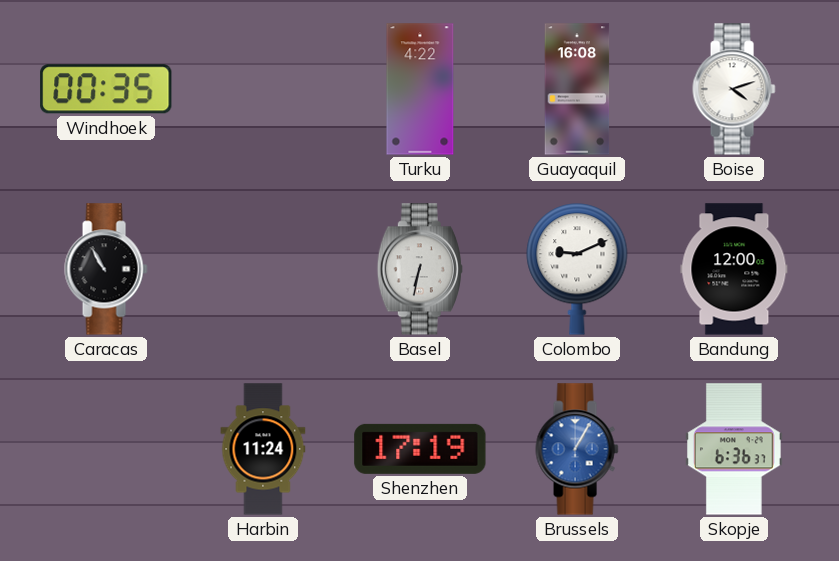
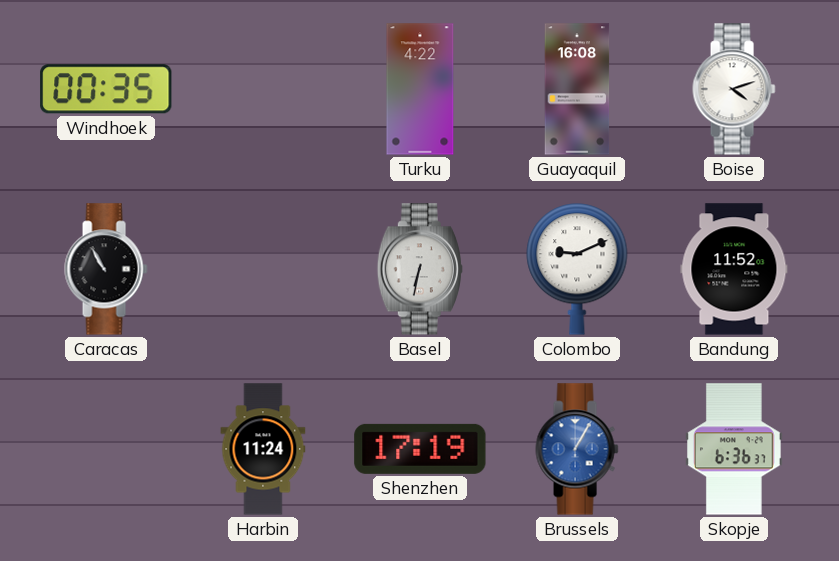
Bandung: 12:00 -> 11:52
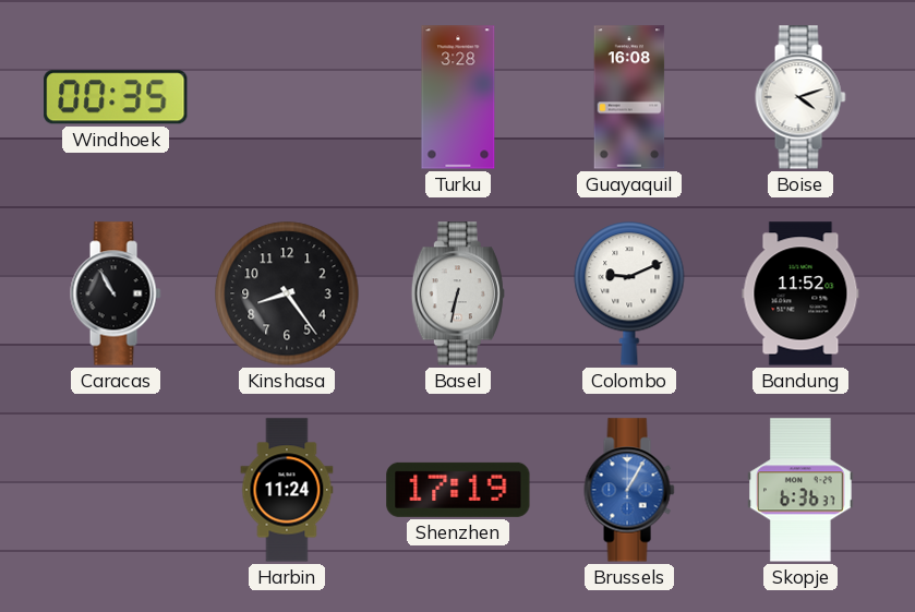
Turku: 4:22 -> 3:28
Kinshasa: none -> 8:24
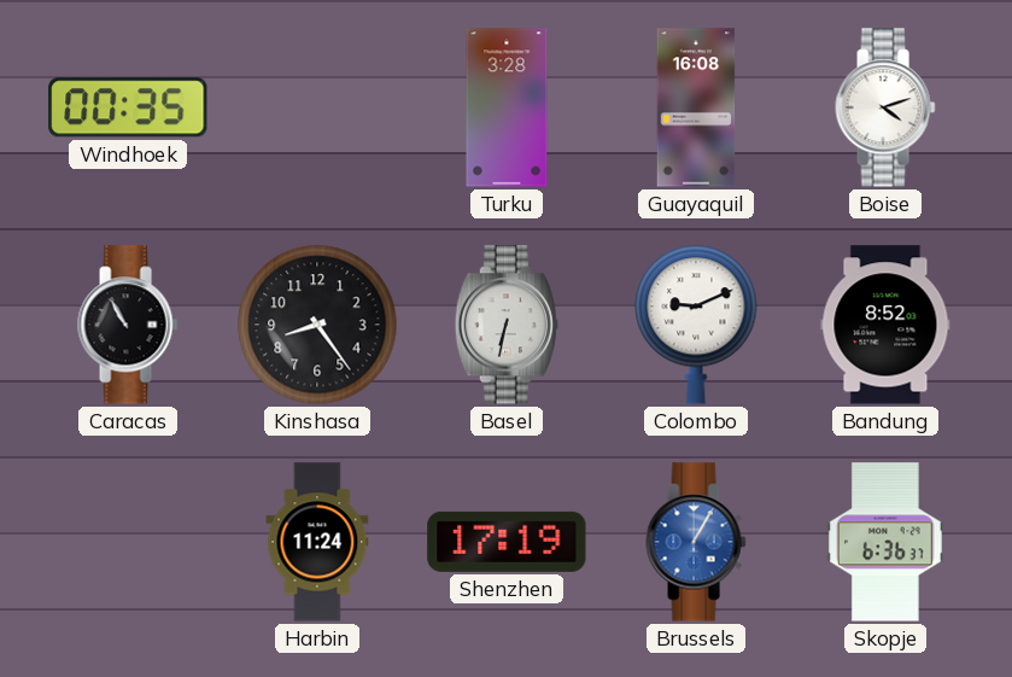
Bandung: 11:52 -> 8:52
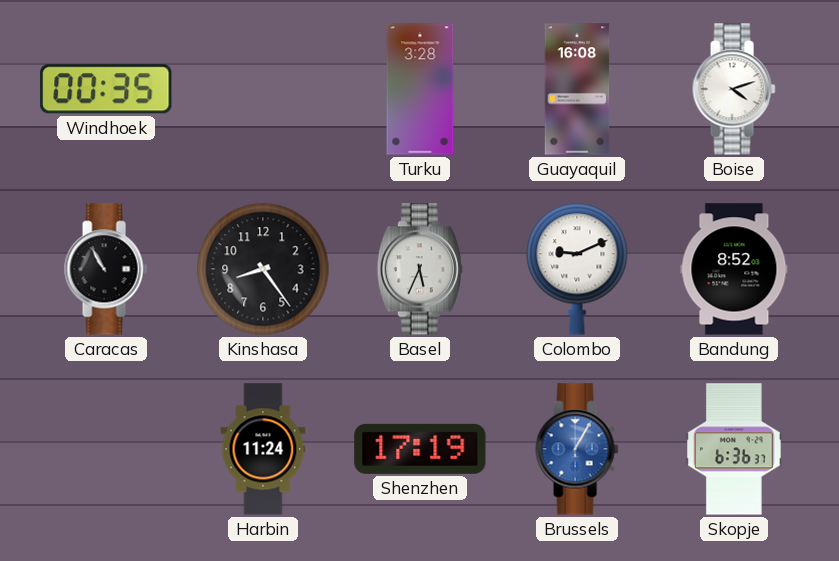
Basel: 6:32 -> 5:34
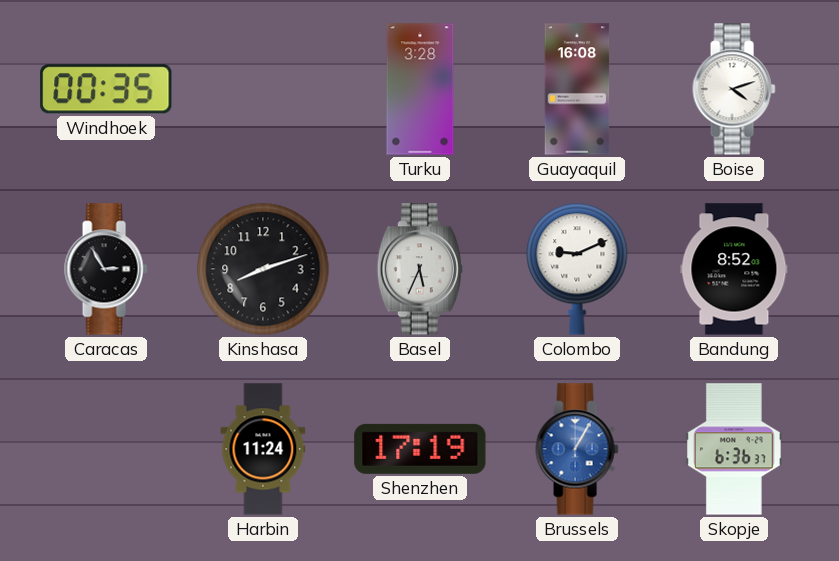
Caracas: 10:55 -> 2:55
Kinshasa: 8:24 -> 8:12
